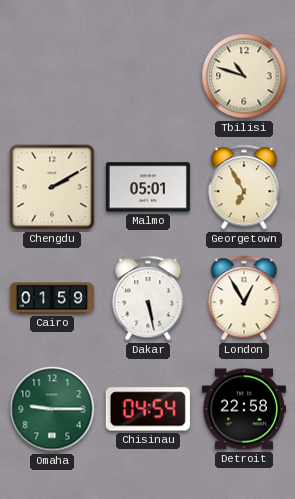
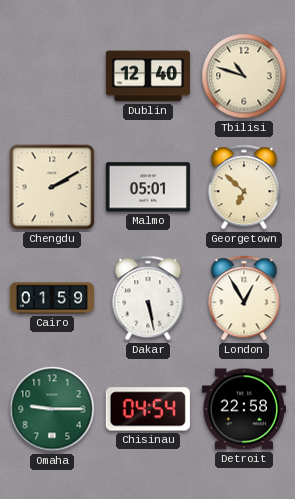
Dublin: none -> 12:40
Georgetown: 6:55 -> 6:52
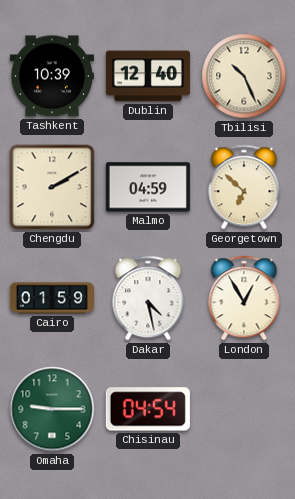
Tashkent: none -> 10:39
Tbilisi: 10:48 -> 10:26
Malmo: 05:01 -> 04:59
Dakar: 5:28 -> 4:28
Detroit: 22:58 -> none
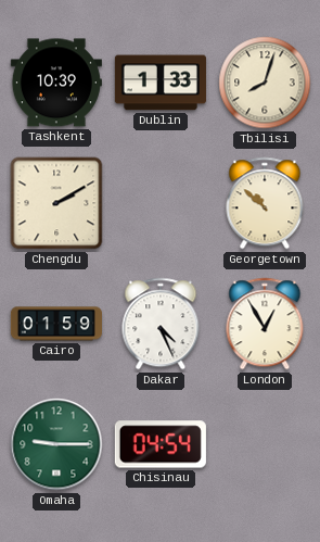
Dublin: 12:40 -> 1:33
Tbilisi: 10:26 -> 8:03
Malmo: 04:59 -> none
Georgetown: 6:52 -> 10:52
Dakar: 4:28 -> 4:26
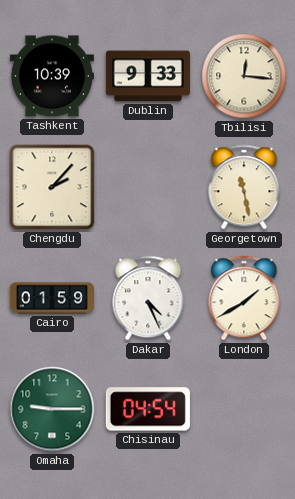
Dublin: 1:33 -> 9:33
Tbilisi: 8:03 -> 12:16
Chengdu: 2:10 -> 2:07
Georgetown: 10:52 -> 11:28
London: 12:55 -> 1:40
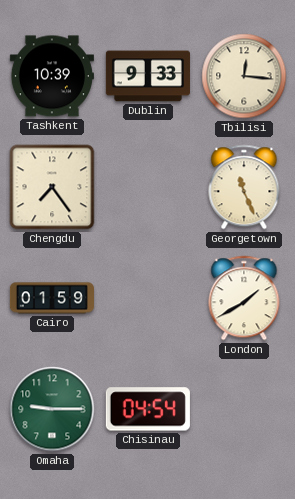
Chengdu: 2:07 -> 7:24
Georgetown: 11:28 -> 11:26
Dakar: 4:26 -> none
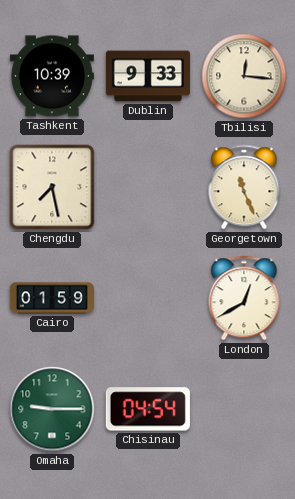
Chengdu: 7:24 -> 7:28
London: 1:40 -> 12:40
